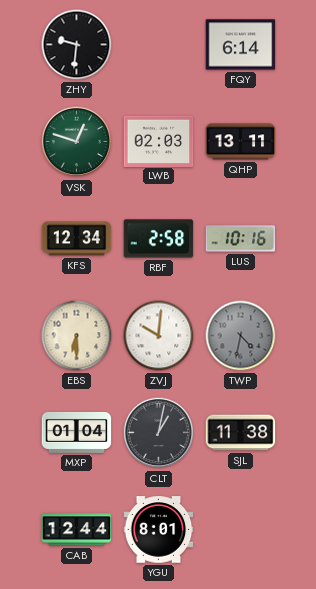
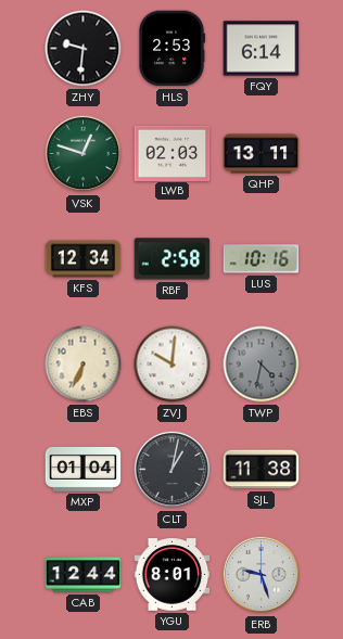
HLS: none -> 2:53
EBS: 6:30 -> 6:34
ERB: none -> 9:27
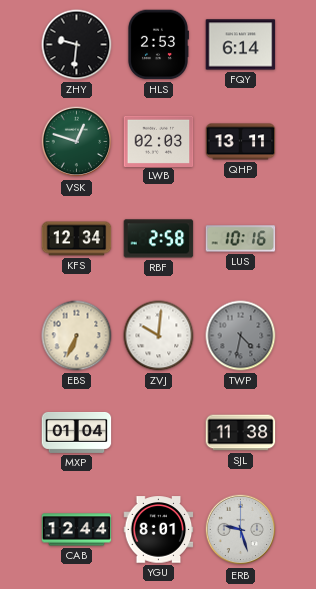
CLT: 1:02 -> none
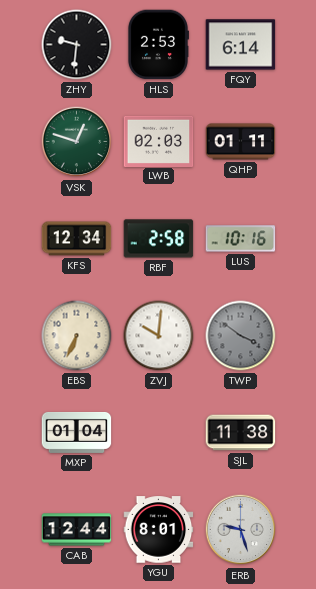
QHP: 13:11 -> 01:11
TWP: 4:32 -> 3:51
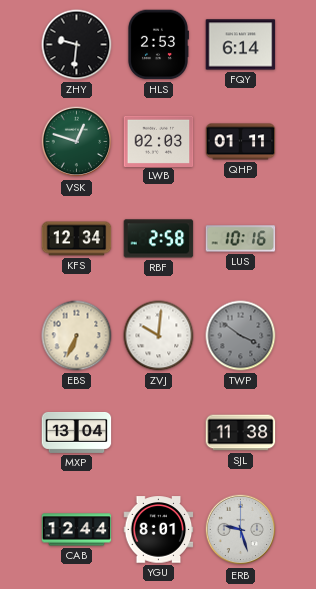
MXP: 01:04 -> 13:04
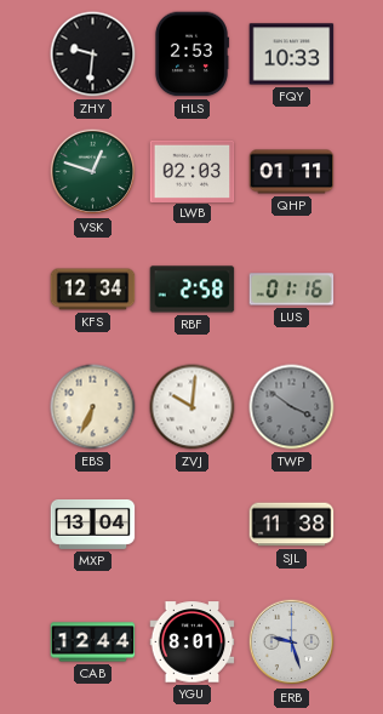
FQY: 6:14 -> 10:33
LUS: 10:16 -> 01:16
